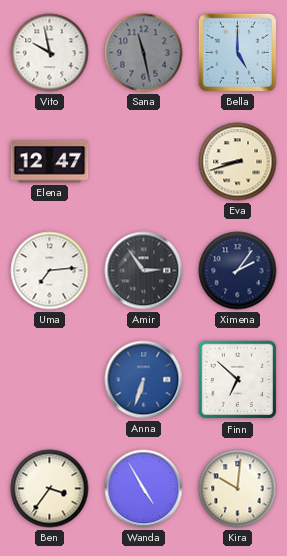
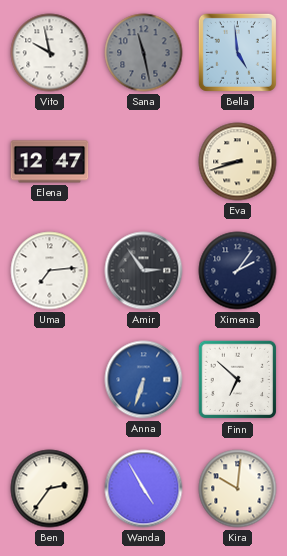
Bella: 5:00 -> 4:59
Ben: 3:36 -> 2:36
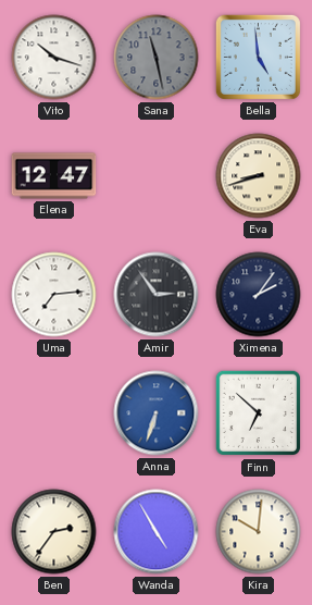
Vito: 9:58 -> 10:18
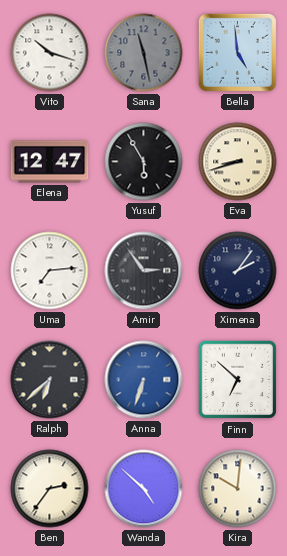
Yusuf: none -> 5:55
Ralph: none -> 6:38
Wanda: 4:55 -> 4:52
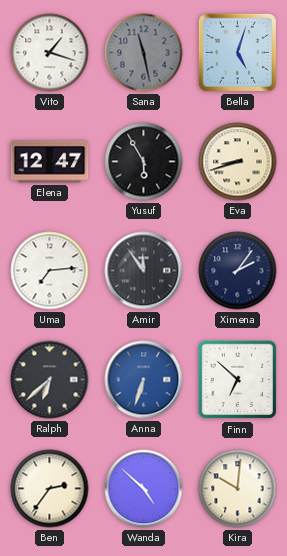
Vito: 10:18 -> 1:18
Bella: 4:59 -> 5:03
Amir: 2:54 -> 11:54
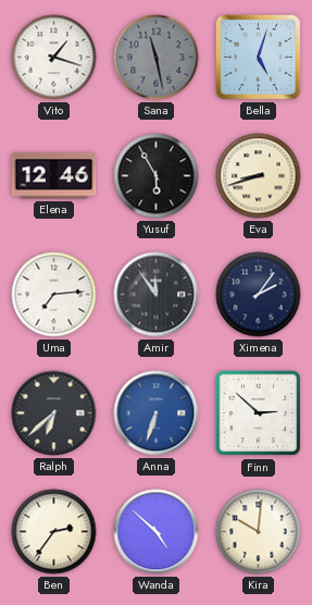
Elena: 12:47 -> 12:46
Finn: 6:52 -> 2:52
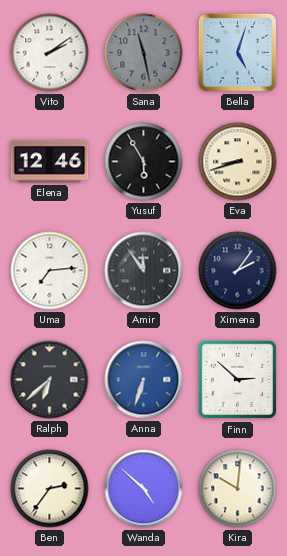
Vito: 1:18 -> 2:09
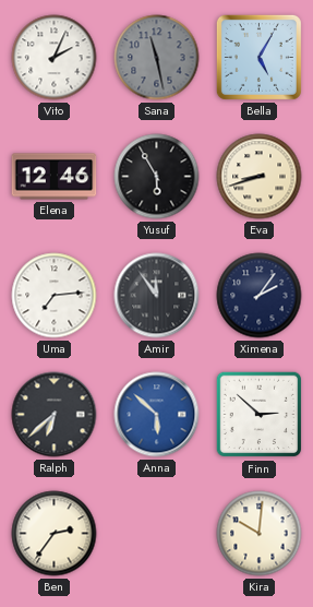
Vito: 2:09 -> 2:04
Bella: 5:03 -> 5:05
Anna: 6:33 -> 5:52
Wanda: 4:52 -> none
